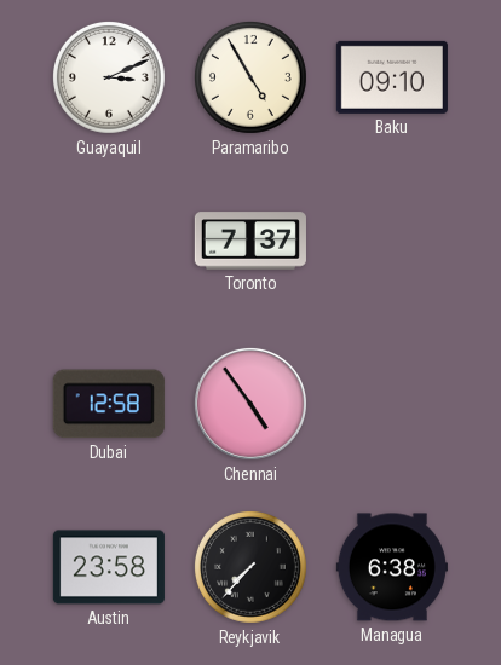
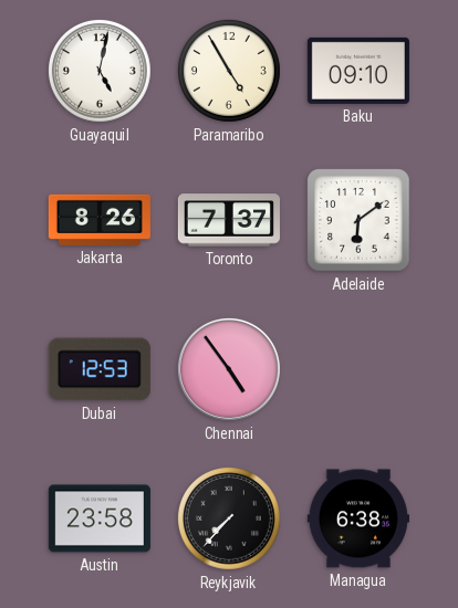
Guayaquil: 3:11 -> 5:02
Jakarta: none -> 8:26
Adelaide: none -> 6:09
Dubai: 12:58 -> 12:53
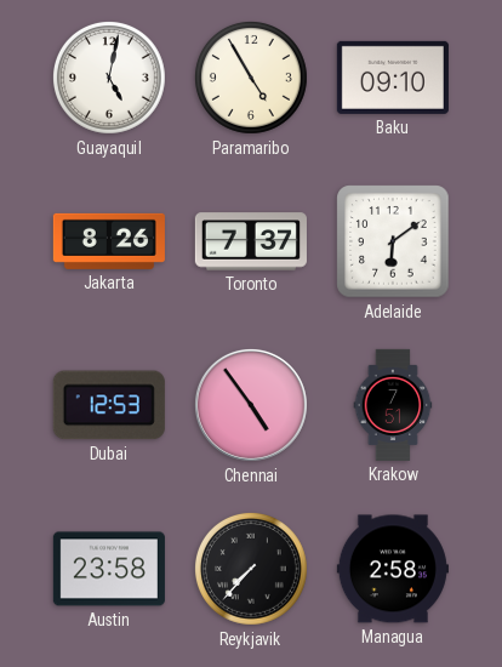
Krakow: none -> 7:51
Managua: 6:38 -> 2:58
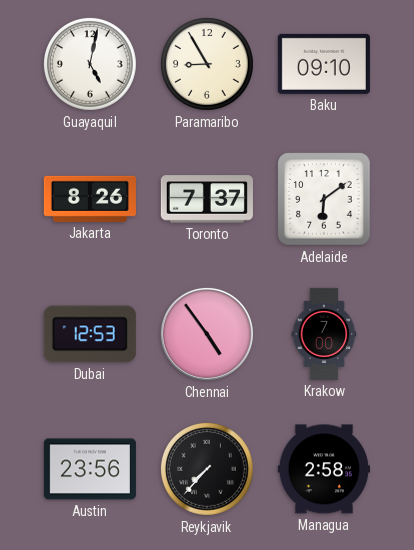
Paramaribo: 4:55 -> 8:55
Krakow: 7:51 -> 7:00
Austin: 23:58 -> 23:56
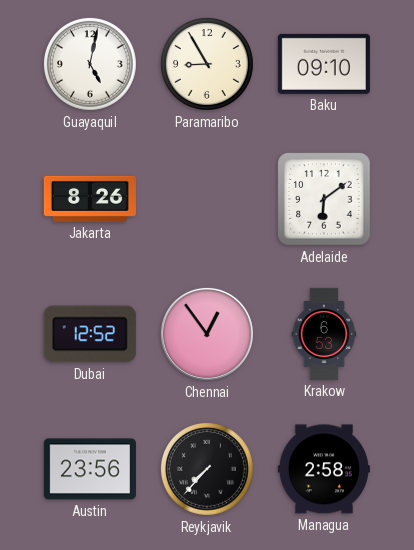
Toronto: 7:37 -> none
Dubai: 12:53 -> 12:52
Chennai: 4:54 -> 12:54
Krakow: 7:00 -> 6:53
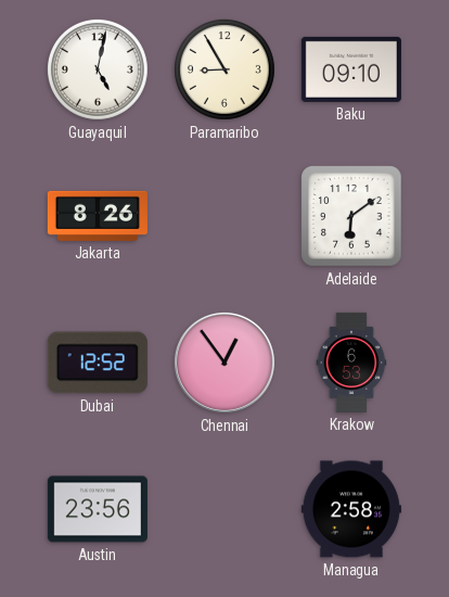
Reykjavik: 7:37 -> none
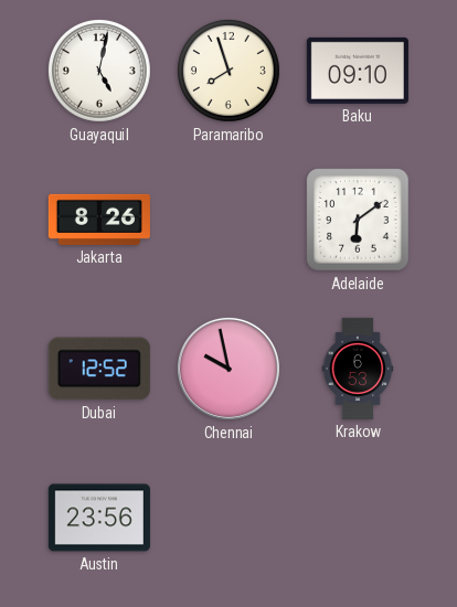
Paramaribo: 8:55 -> 7:57
Chennai: 12:54 -> 9:58
Managua: 2:58 -> none
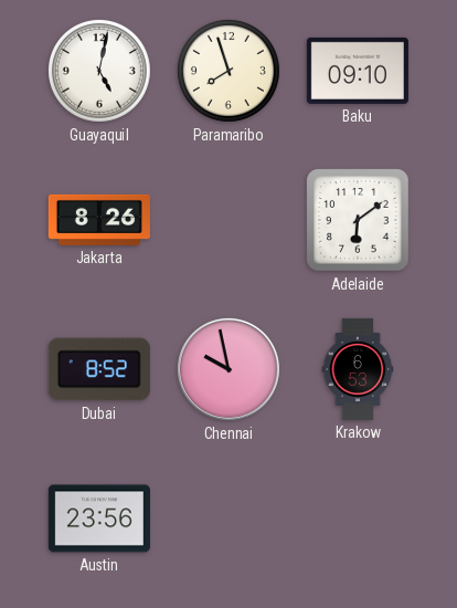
Dubai: 12:52 -> 8:52
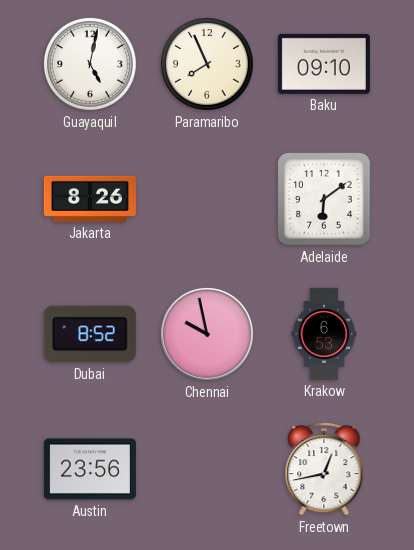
Paramaribo: 7:57 -> 7:56
Freetown: none -> 12:43
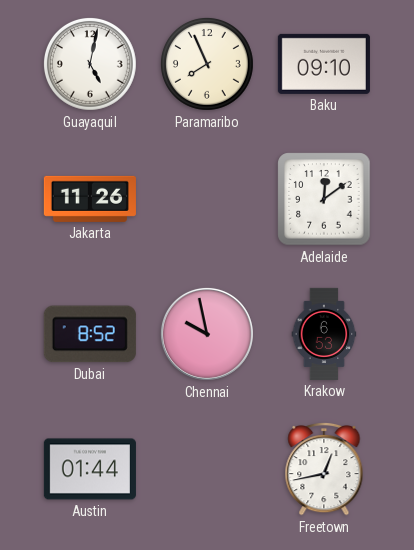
Jakarta: 8:26 -> 11:26
Adelaide: 6:09 -> 12:09
Austin: 23:56 -> 01:44
